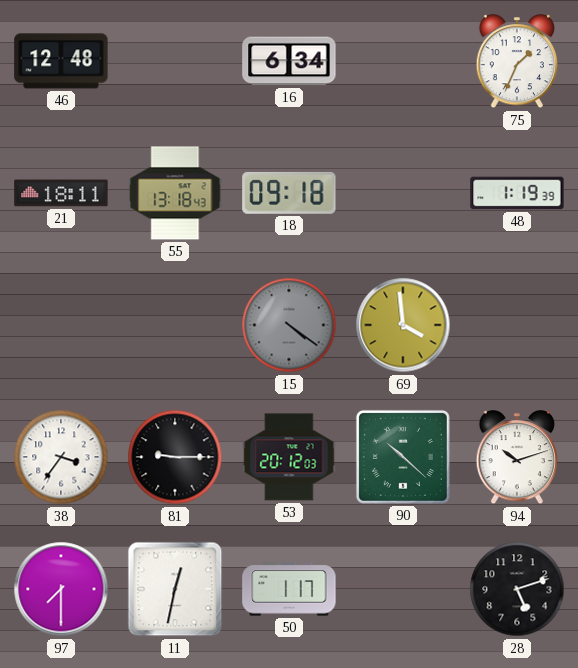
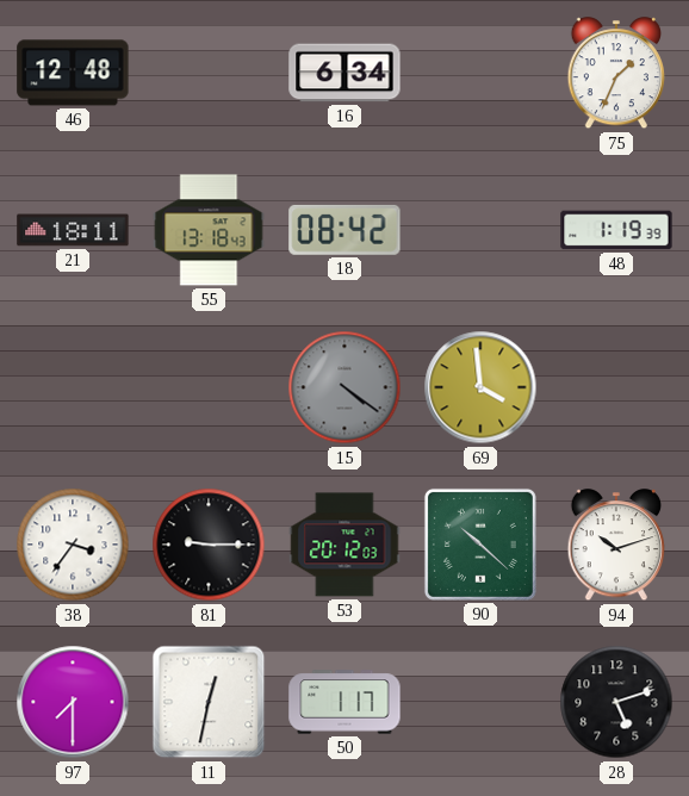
18: 09:18 -> 08:42
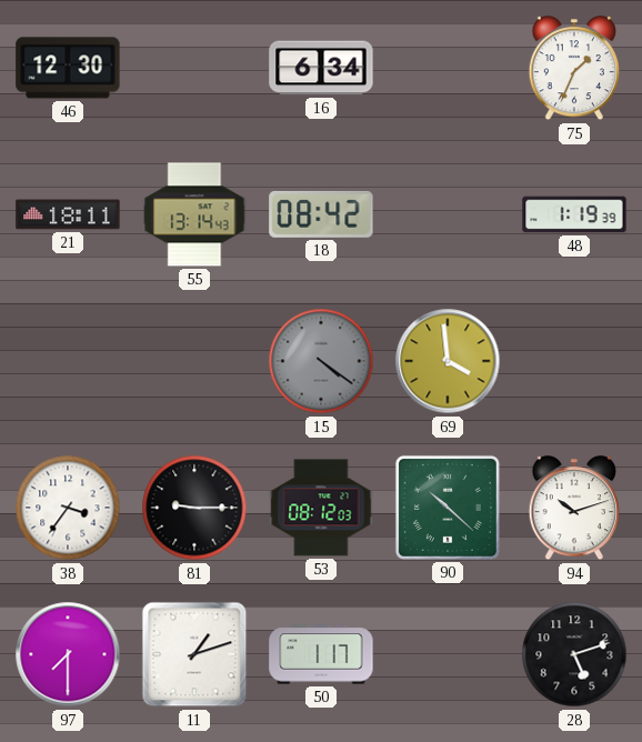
46: 12:48 -> 12:30
55: 13:18 -> 13:14
53: 20:12 -> 08:12
11: 12:32 -> 1:12
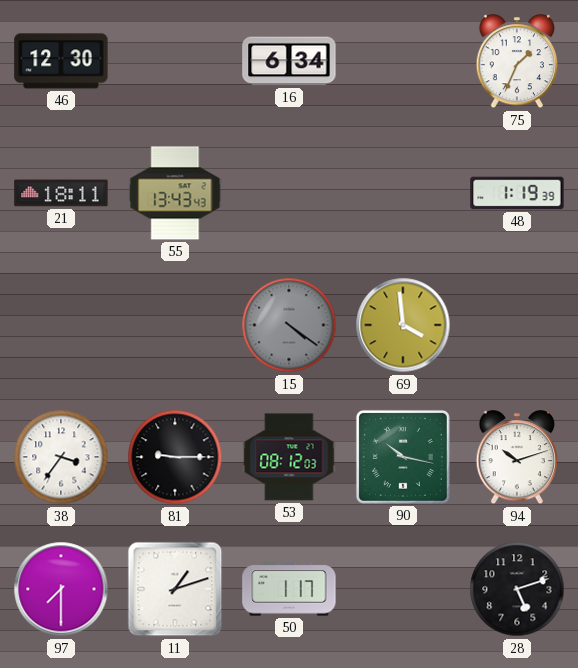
55: 13:14 -> 13:43
18: 08:42 -> none
90: 10:22 -> 10:17
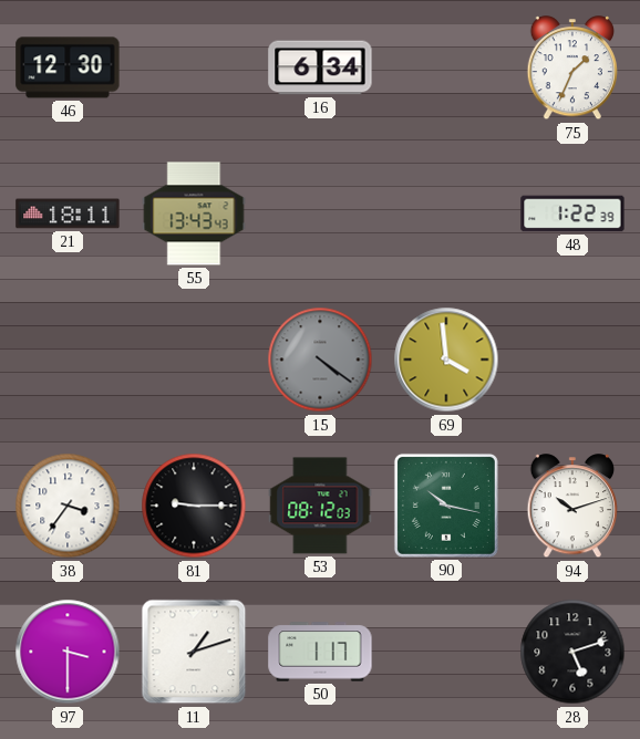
48: 1:19 -> 1:22
97: 7:30 -> 3:30
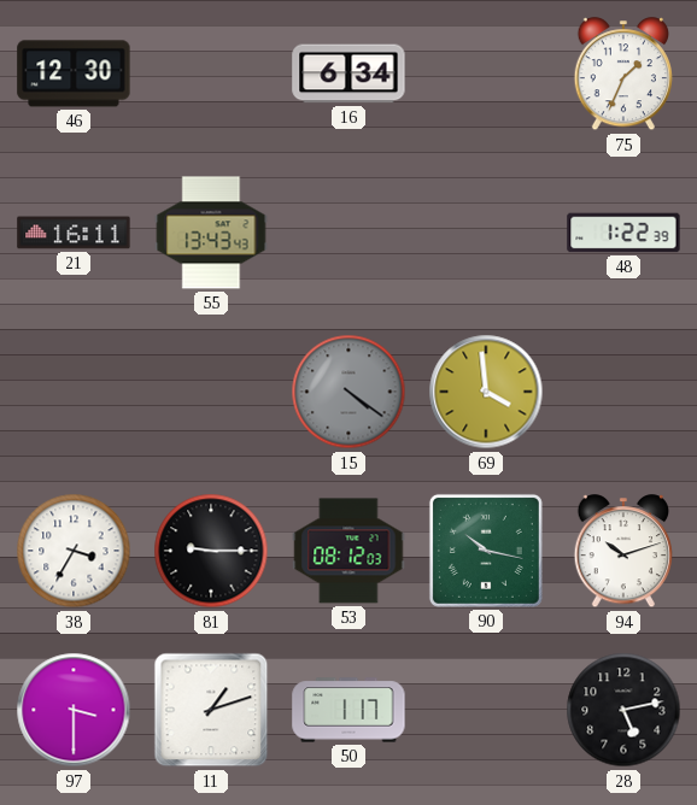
21: 18:11 -> 16:11
38: 3:36 -> 3:35
28: 5:12 -> 5:13
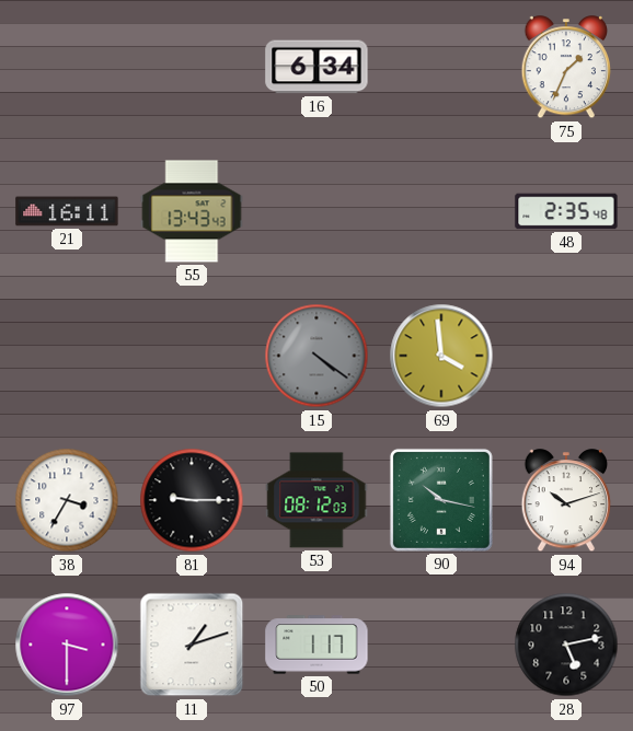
46: 12:30 -> none
48: 1:22 -> 2:35
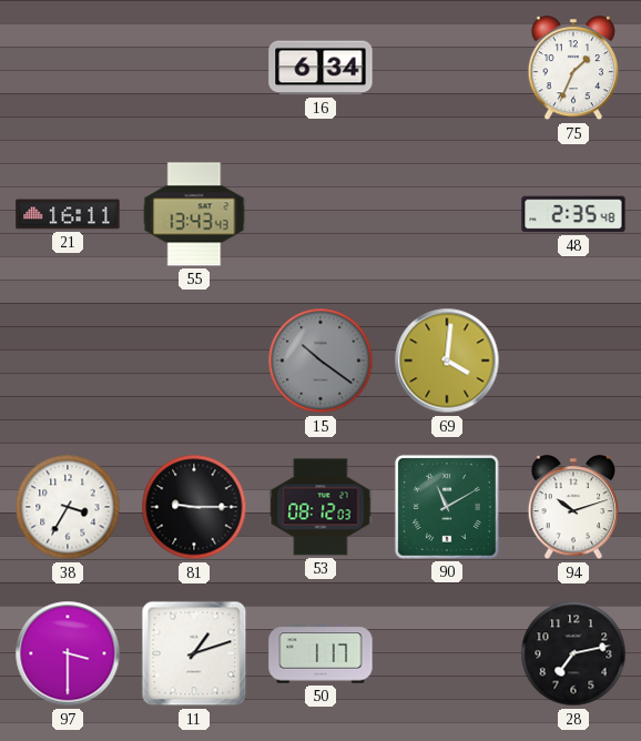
15: 4:21 -> 10:21
69: 3:59 -> 4:01
90: 10:17 -> 11:10
28: 5:13 -> 7:13
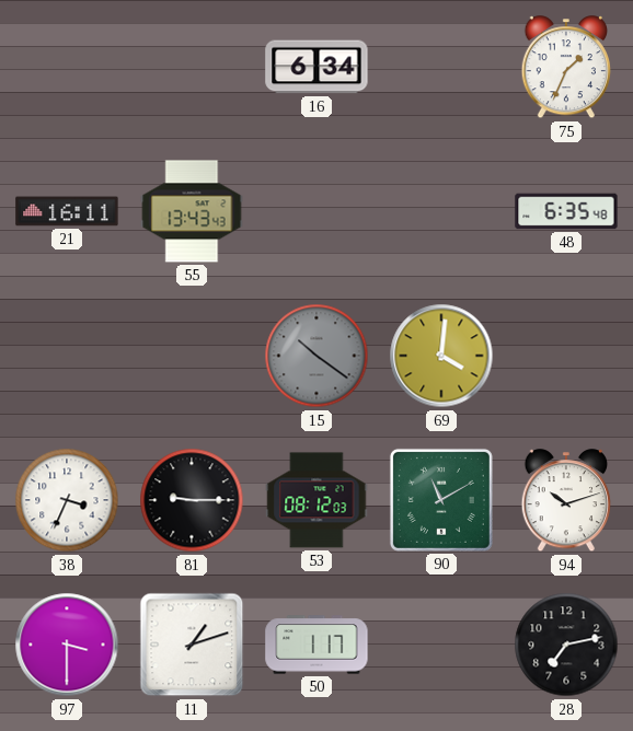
48: 2:35 -> 6:35
38: 3:35 -> 3:34
